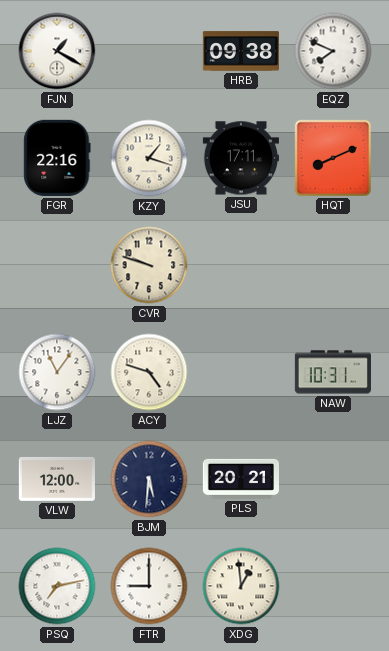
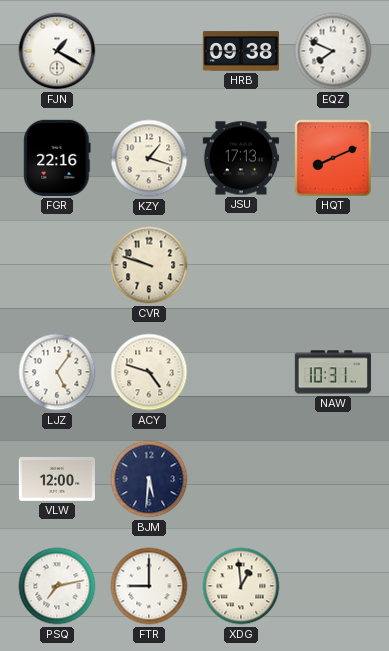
JSU: 17:11 -> 17:13
LJZ: 11:06 -> 5:06
PLS: 20:21 -> none
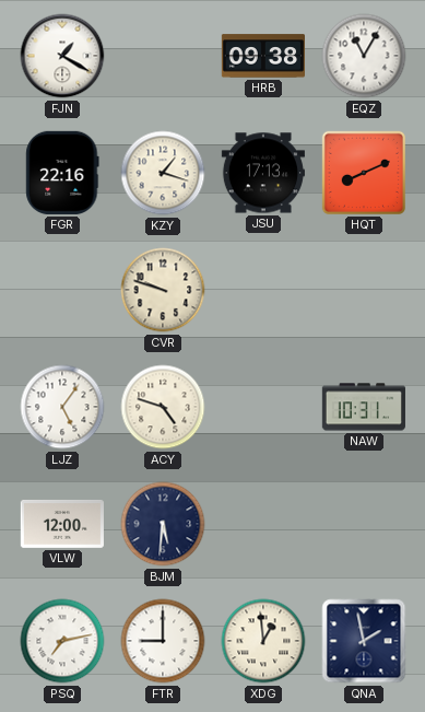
EQZ: 7:49 -> 11:05
QNA: none -> 1:58
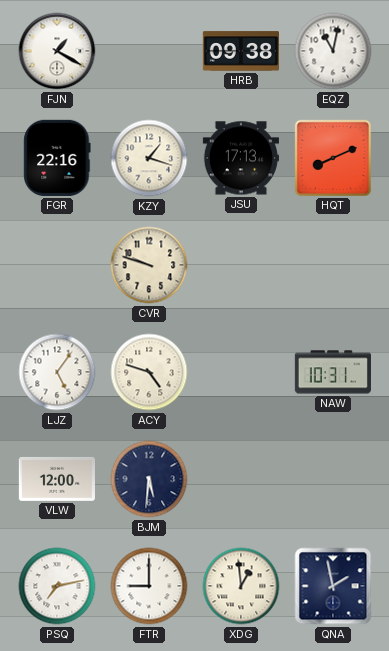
EQZ: 11:05 -> 11:02
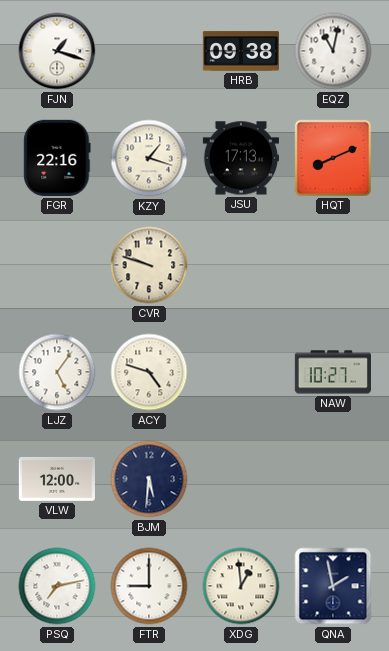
FJN: 1:20 -> 1:18
NAW: 10:31 -> 10:27
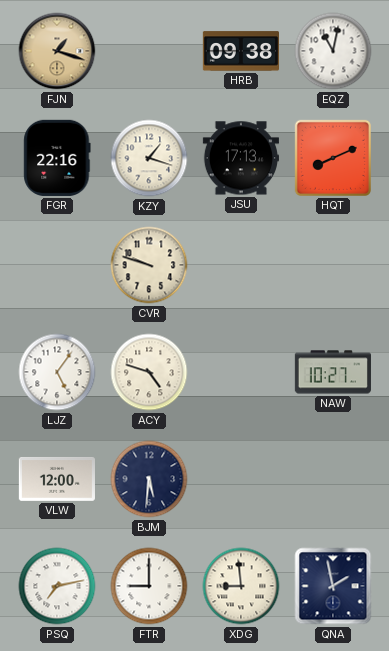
FJN dial: white -> champagne
XDG: 12:59 -> 8:59
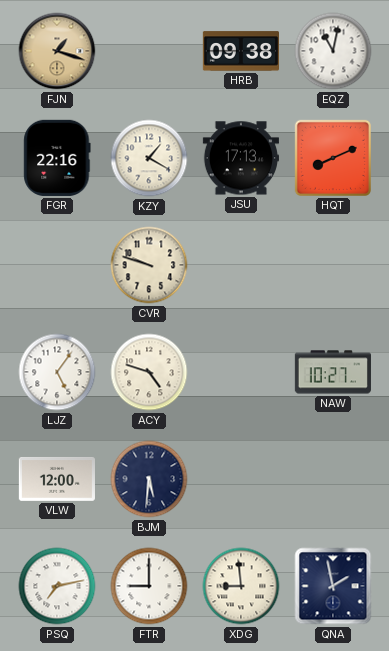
KZY: 1:18 -> 1:20
